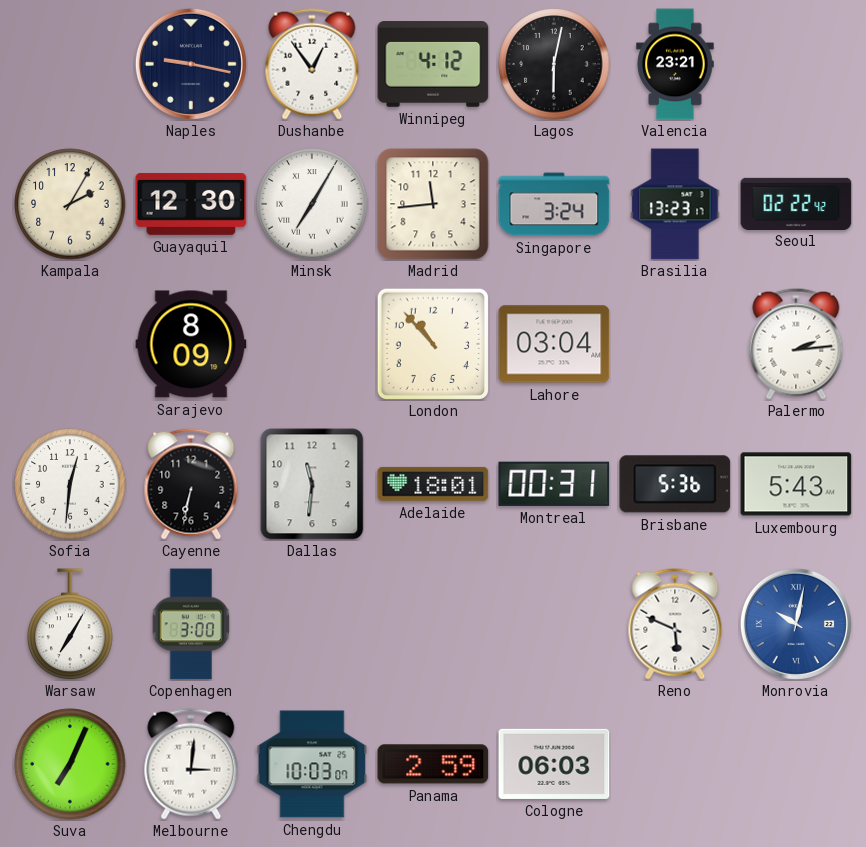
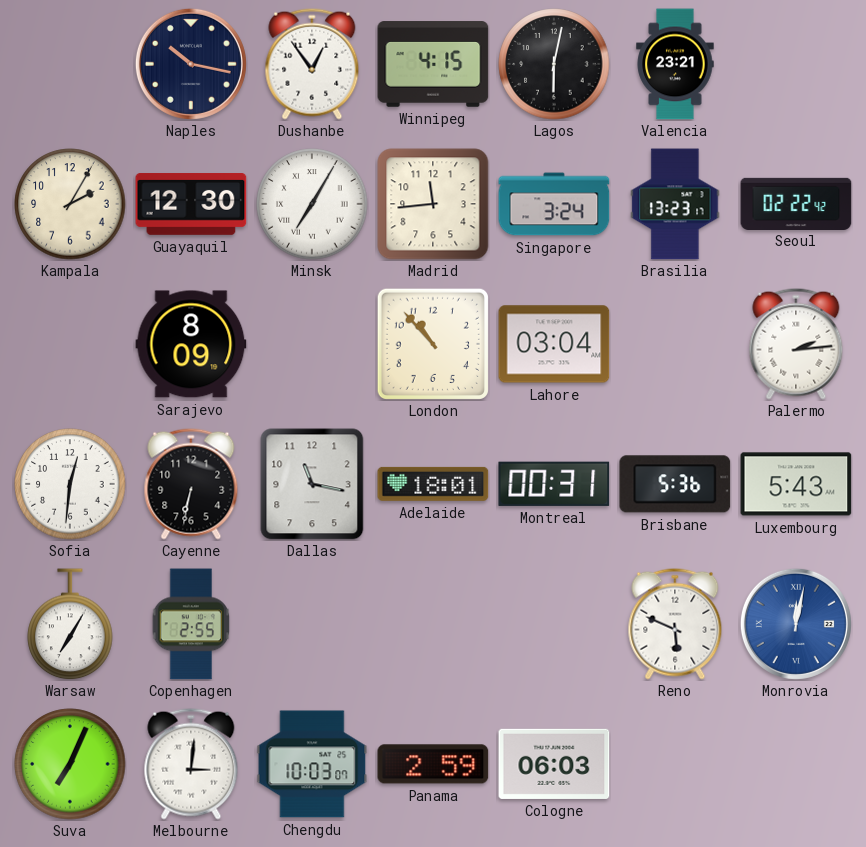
Naples: 9:17 -> 10:17
Winnipeg: 4:12 -> 4:15
Dallas: 11:31 -> 11:17
Copenhagen: 3:00 -> 2:55
Monrovia: 10:02 -> 12:02
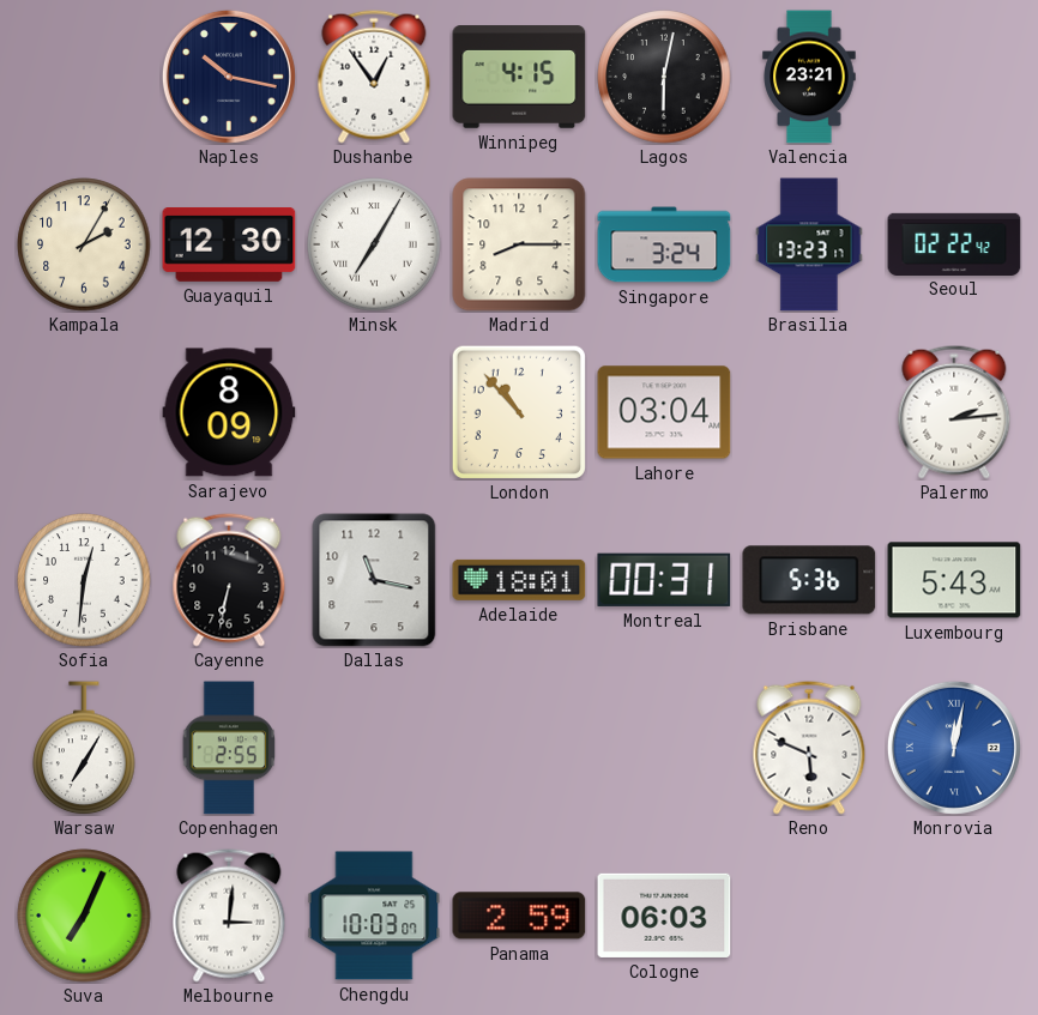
Madrid: 11:44 -> 8:15
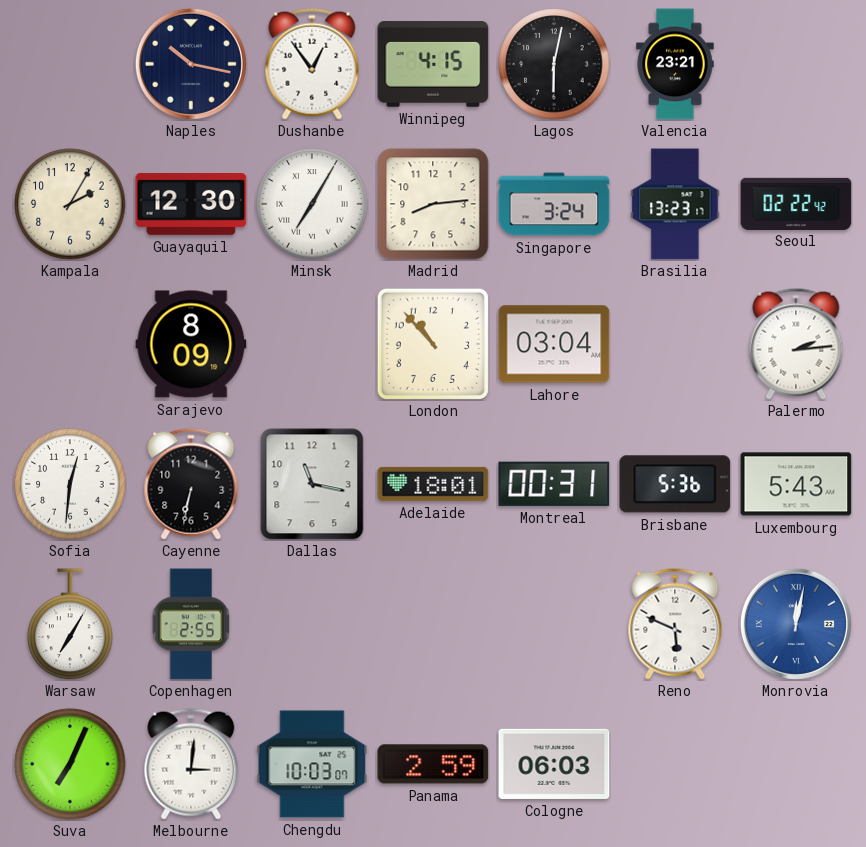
Madrid: 8:15 -> 8:14
